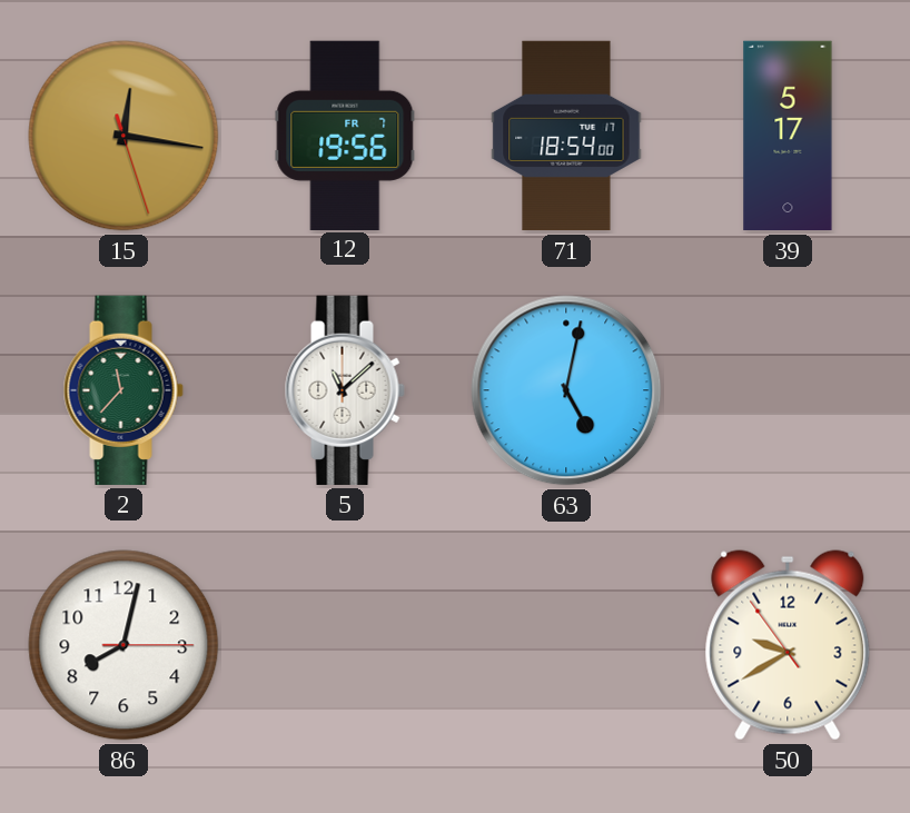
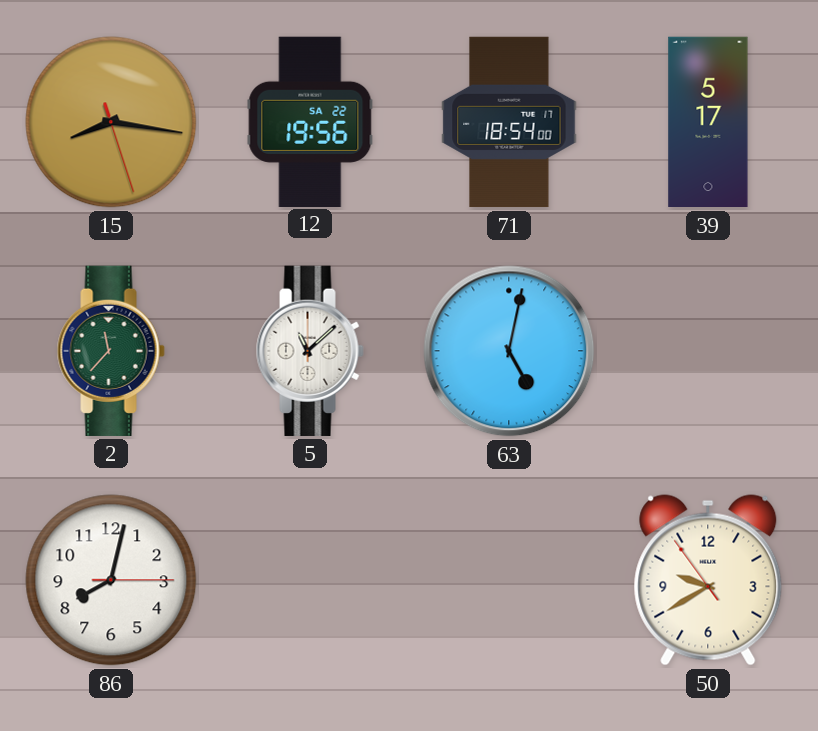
15: 12:16 -> 8:16
12 date: FR 7 -> SA 22
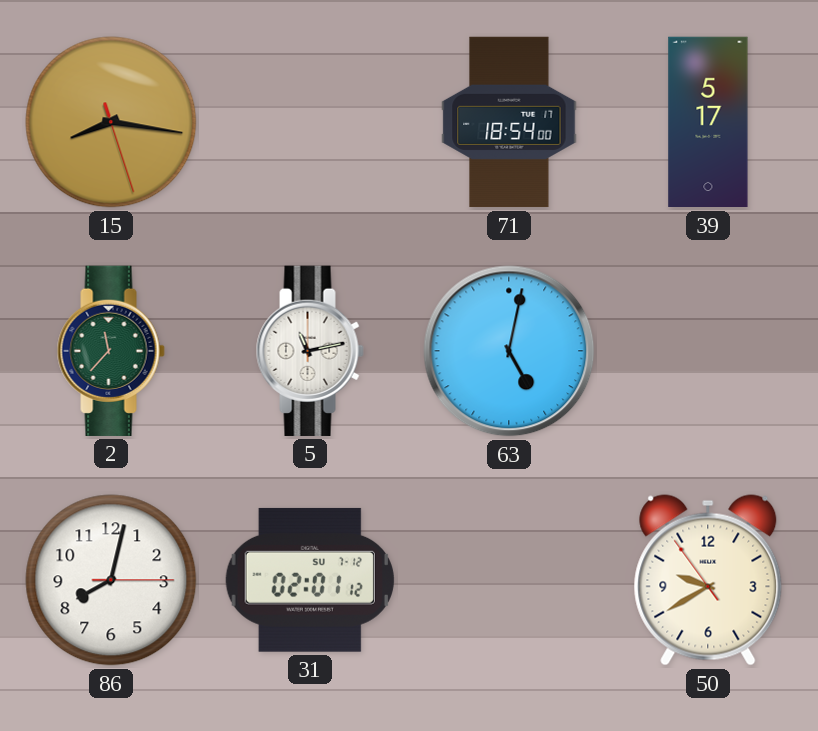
12: 19:56 -> none
5: 11:08 -> 11:13
31: none -> 02:01
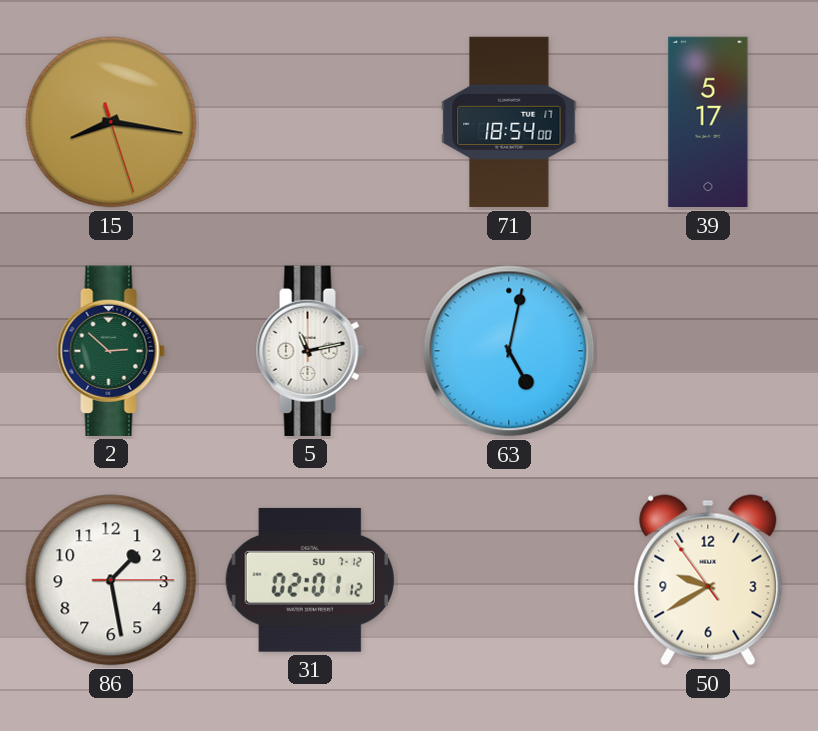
2: 11:37 -> 2:52
86: 8:02 -> 1:28
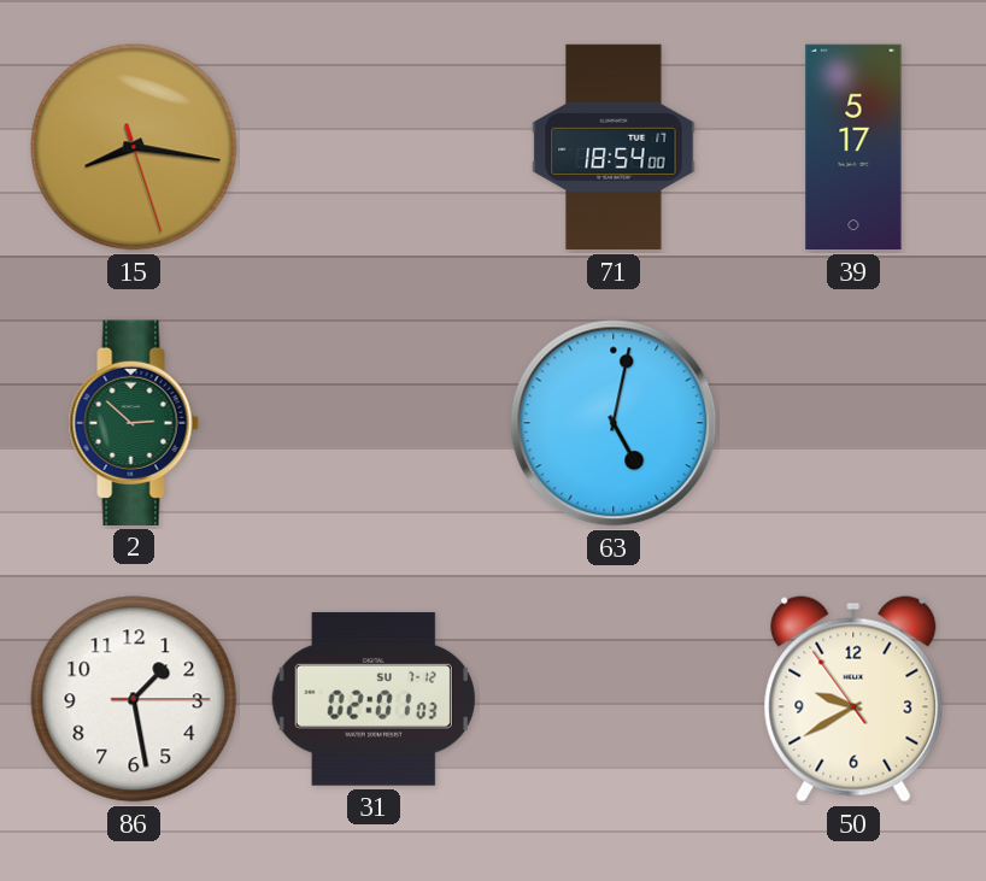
5: 11:13 -> none
31: 02:01:12 -> 02:01:03
